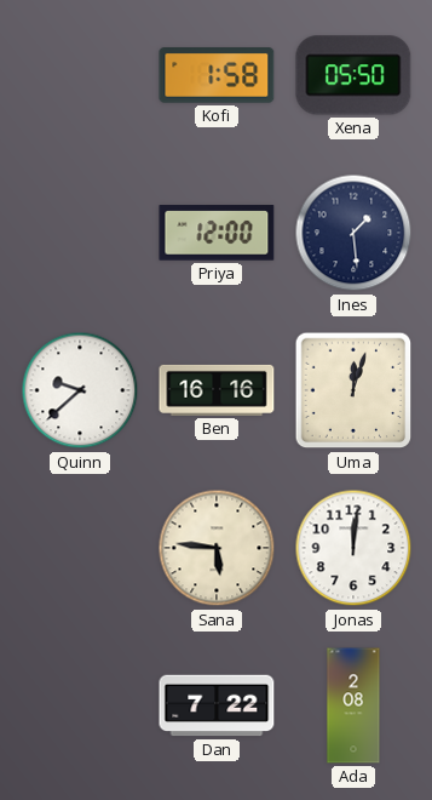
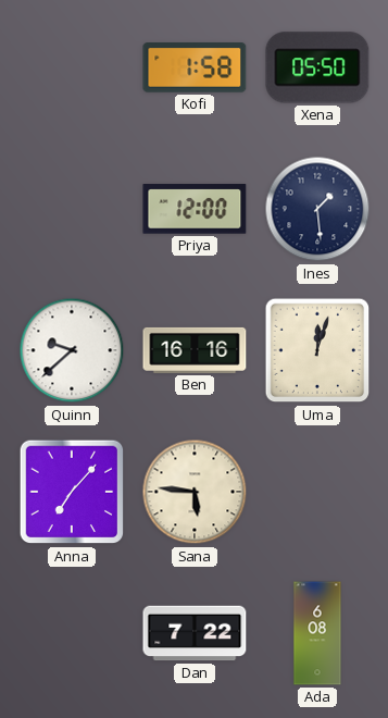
Anna: none -> 7:07
Jonas: 12:01 -> none
Ada: 2:08 -> 6:08
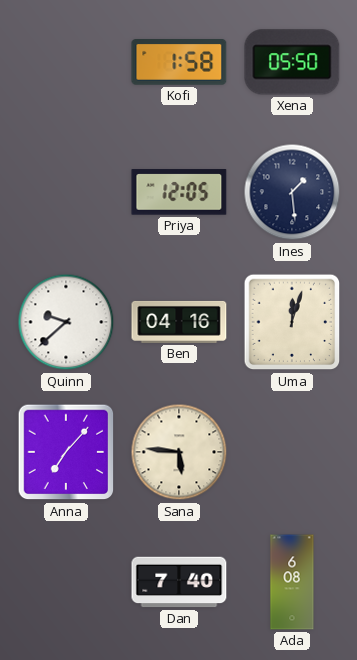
Priya: 12:00 -> 12:05
Ben: 16:16 -> 04:16
Dan: 7:22 -> 7:40
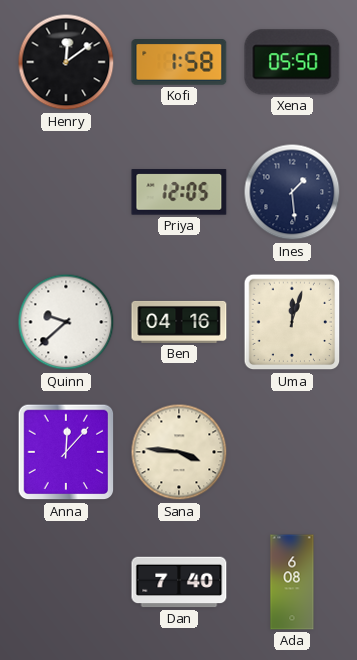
Henry: none -> 12:09
Anna: 7:07 -> 12:07
Sana: 5:46 -> 3:46
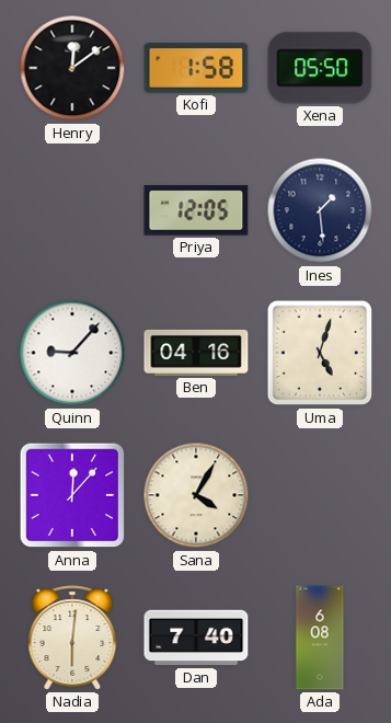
Quinn: 9:38 -> 9:07
Uma: 12:03 -> 5:03
Sana: 3:46 -> 4:05
Nadia: none -> 6:01
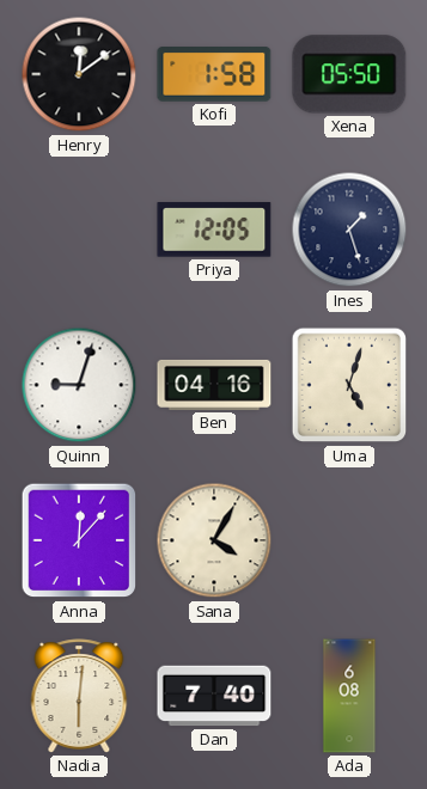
Ines: 1:29 -> 1:27
Quinn: 9:07 -> 9:03
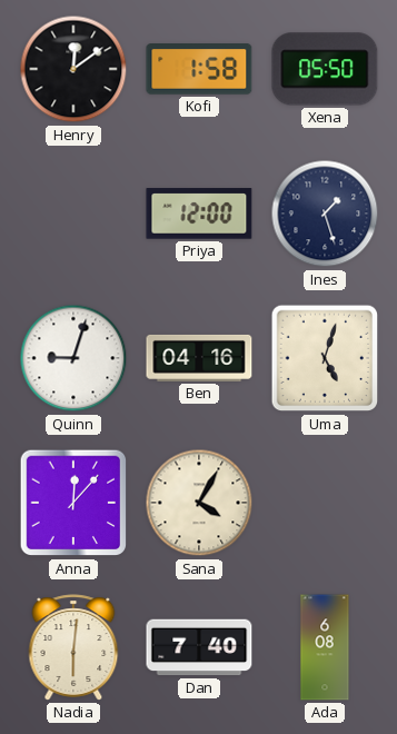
Priya: 12:05 -> 12:00
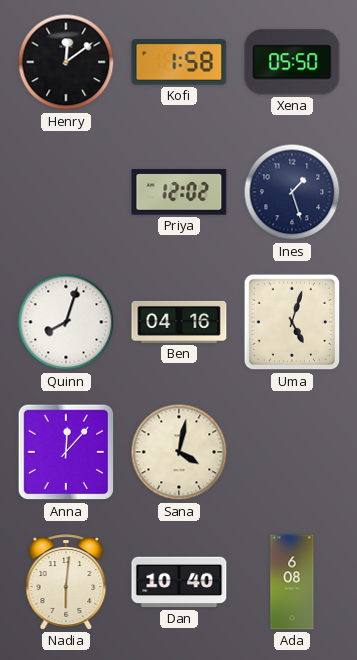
Priya: 12:00 -> 12:02
Quinn: 9:03 -> 8:03
Sana: 4:05 -> 4:02
Dan: 7:40 -> 10:40
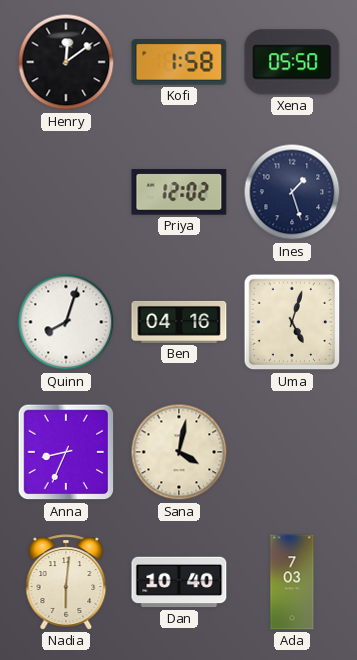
Anna: 12:07 -> 8:34
Ada: 6:08 -> 7:03
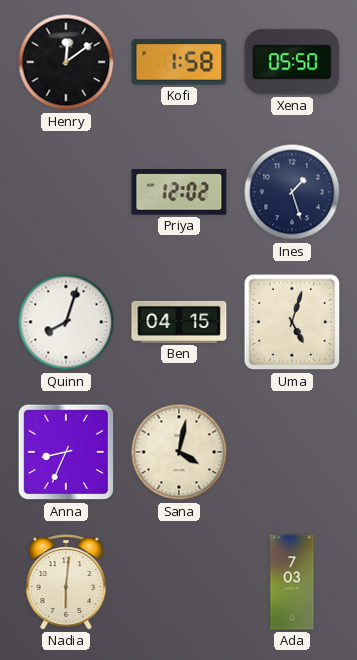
Ben: 04:16 -> 04:15
Dan: 10:40 -> none
